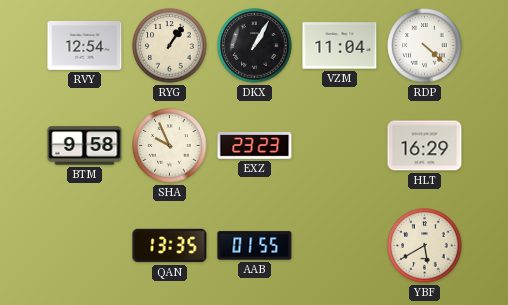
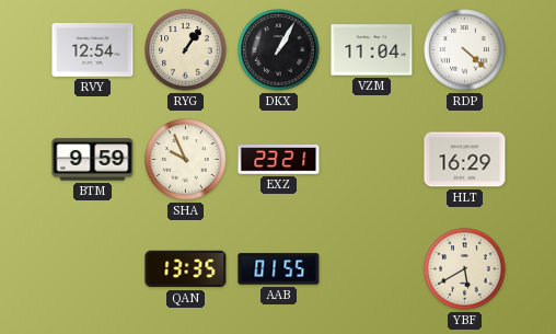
BTM: 9:58 -> 9:59
EXZ: 23:23 -> 23:21
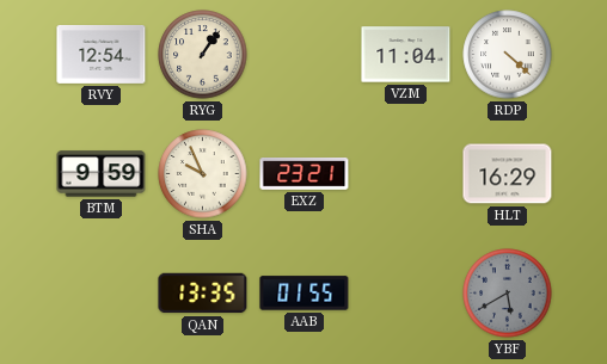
DKX: 1:05 -> none
YBF dial: cream -> grey
